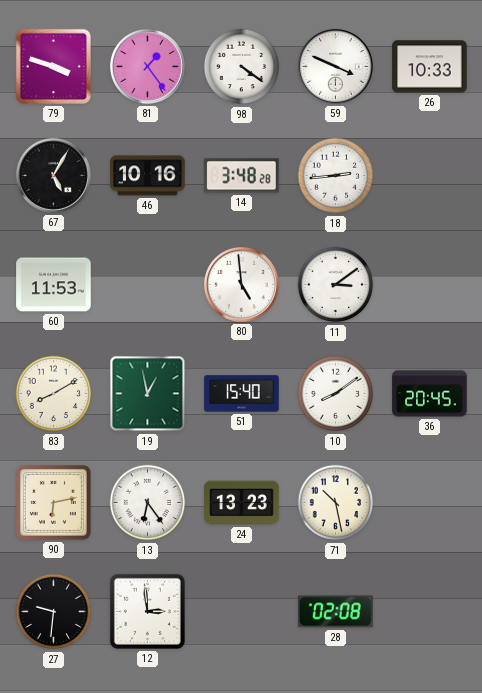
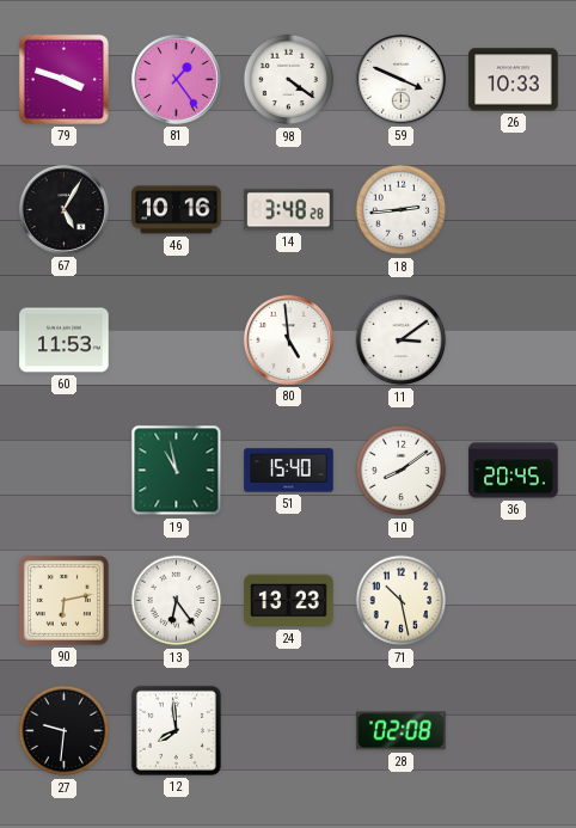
83: 8:10 -> none
19: 12:58 -> 10:58
12: 2:59 -> 7:59
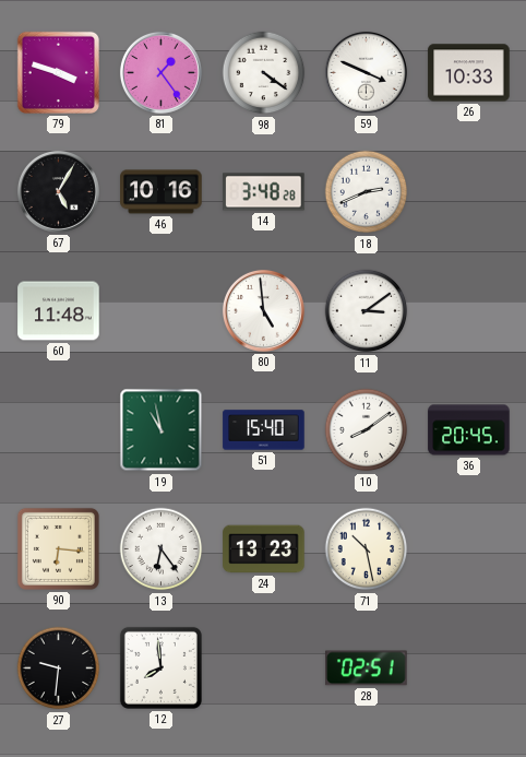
18: 2:44 -> 2:41
60: 11:53 -> 11:48
90: 6:13 -> 6:16
28: 02:08 -> 02:51
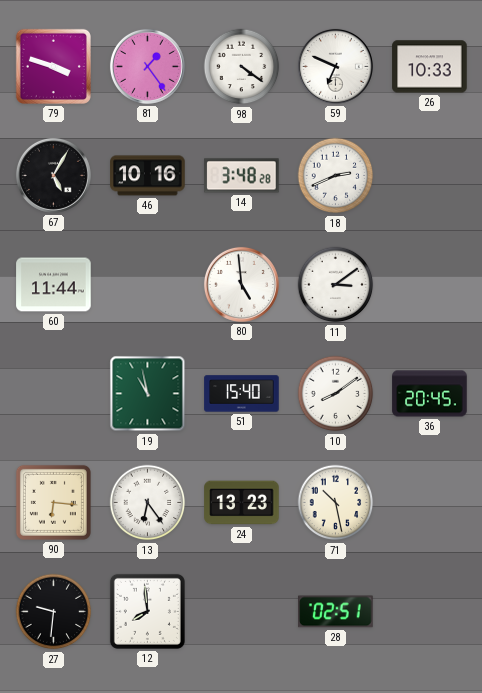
59: 3:49 -> 6:49
60: 11:48 -> 11:44
